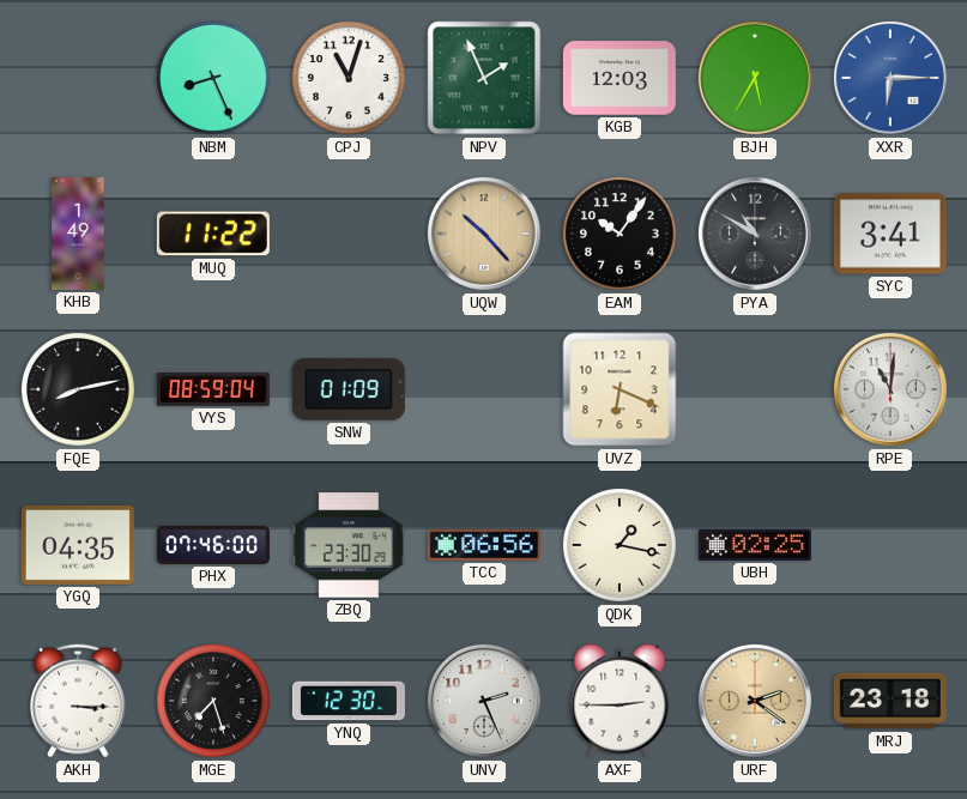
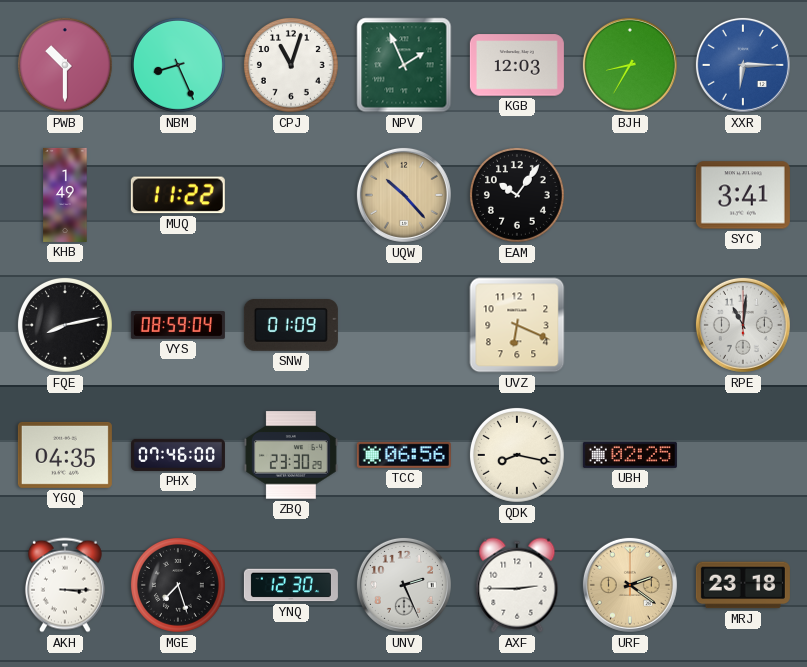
PWB: none -> 10:30
BJH: 5:35 -> 8:35
PYA: 10:50 -> none
QDK: 1:17 -> 8:17
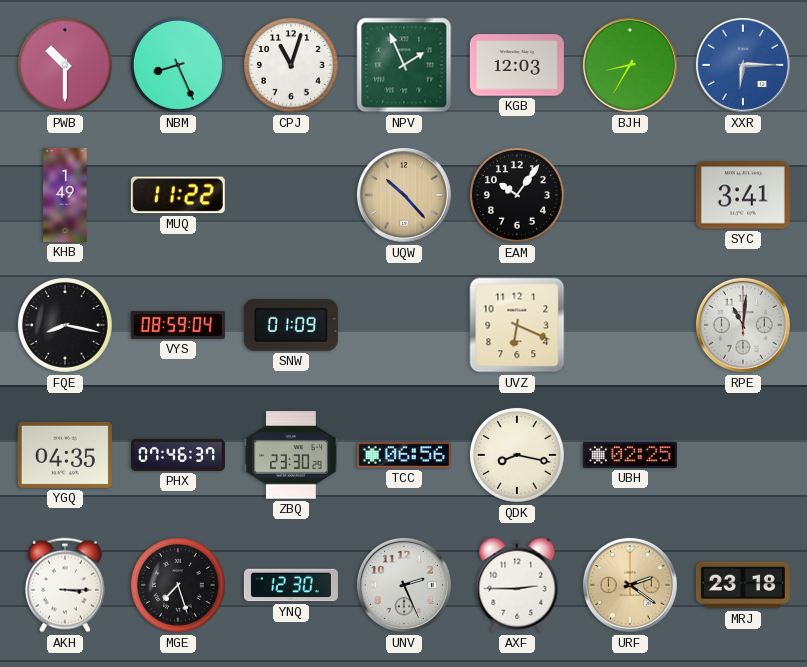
FQE: 8:13 -> 8:17
PHX: 07:46:00 -> 07:46:37
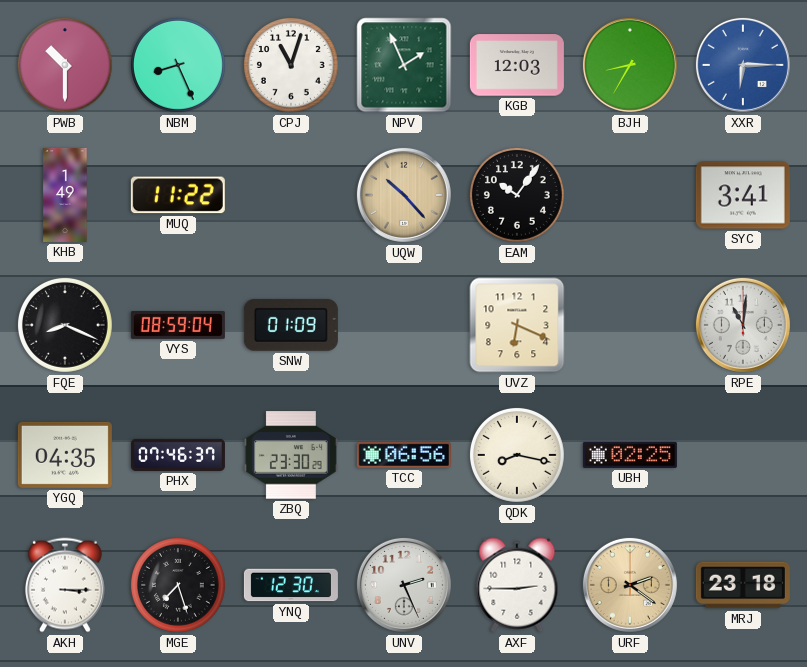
FQE: 8:17 -> 8:19
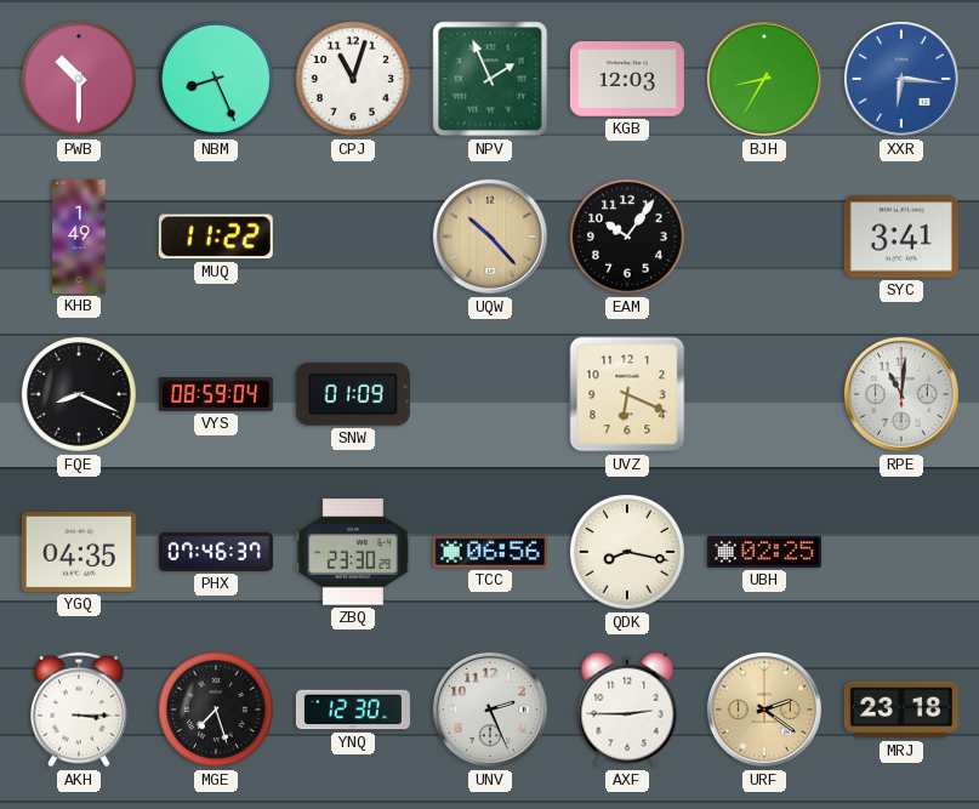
XXR: 6:15 -> 6:16
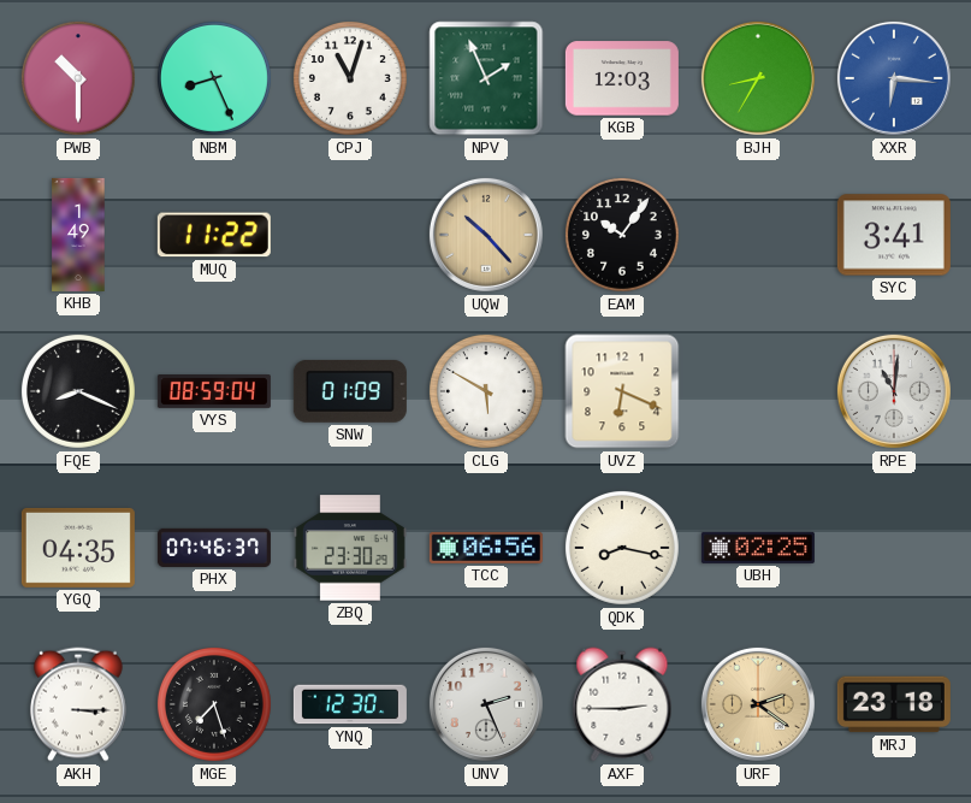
CLG: none -> 5:50
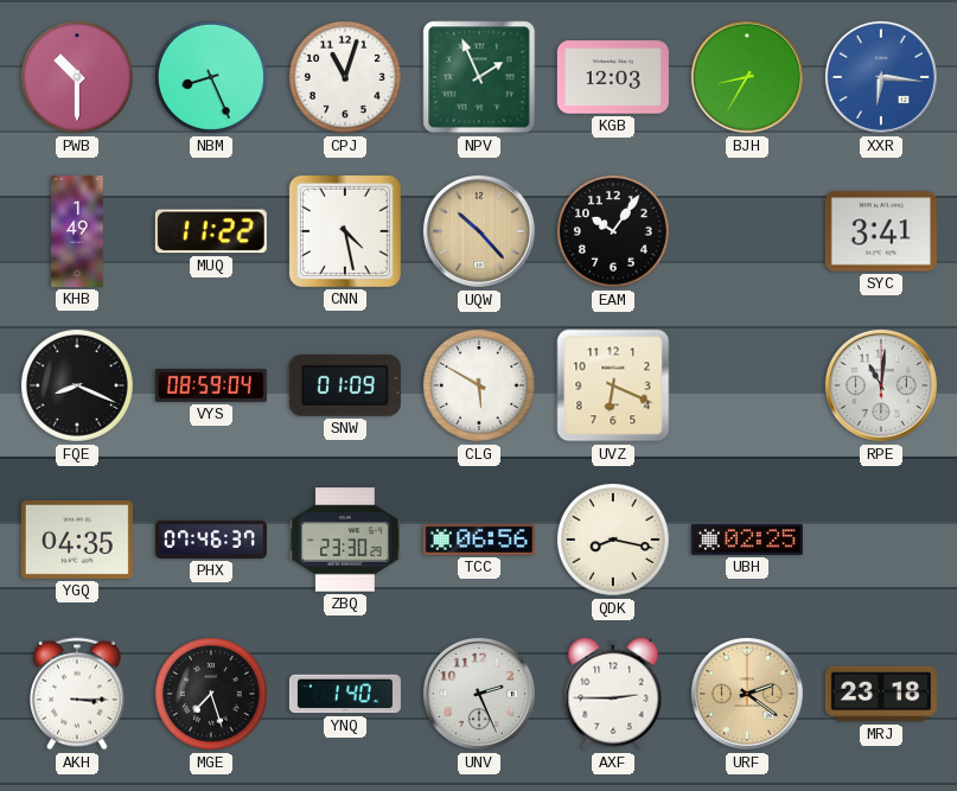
CNN: none -> 4:28
YNQ: 12:30 -> 1:40
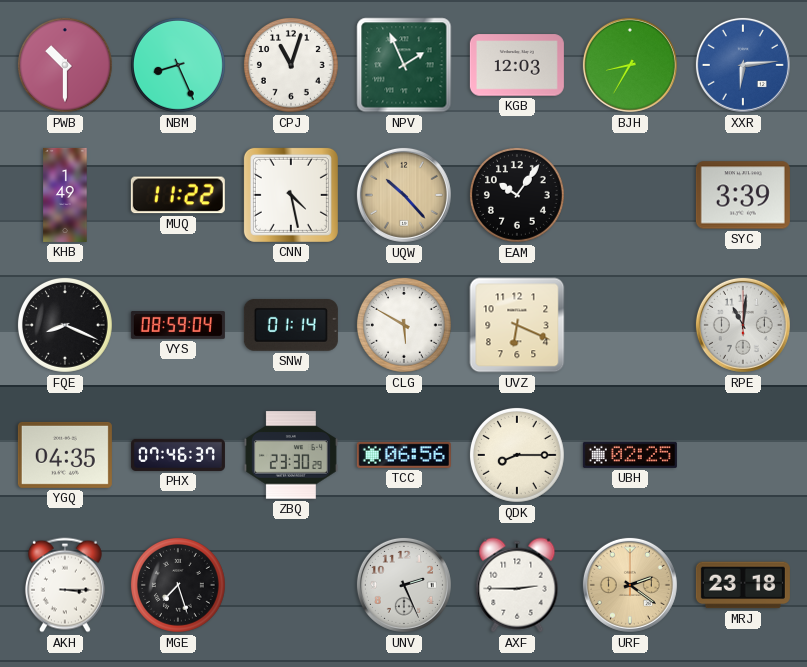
XXR: 6:16 -> 6:14
SYC: 3:41 -> 3:39
SNW: 01:09 -> 01:14
QDK: 8:17 -> 8:15
YNQ: 1:40 -> none
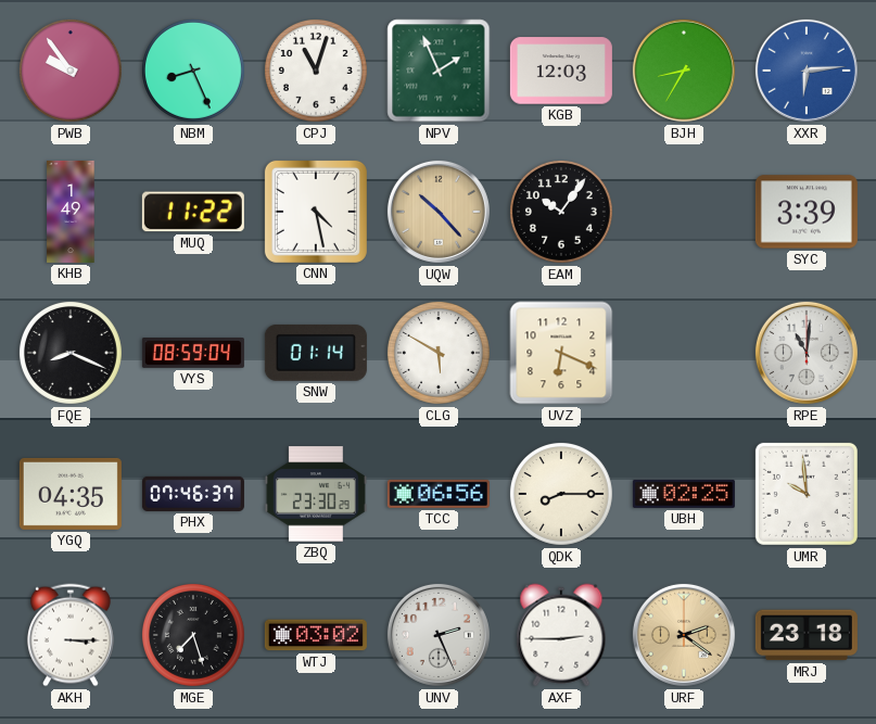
PWB: 10:30 -> 9:54
UMR: none -> 9:59
WTJ: none -> 03:02
